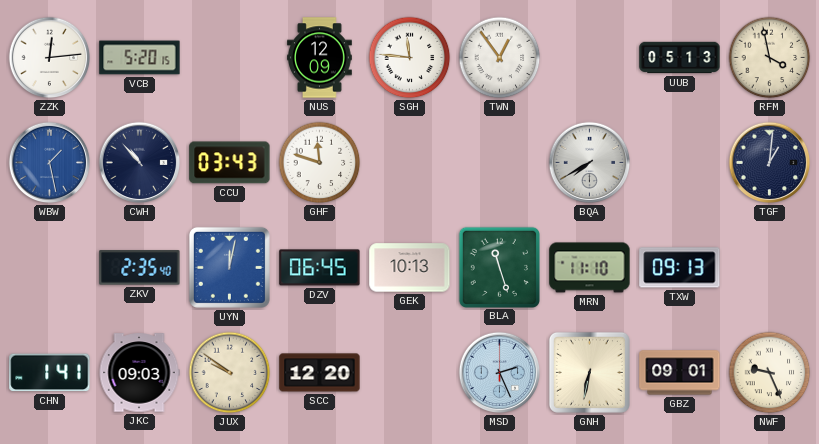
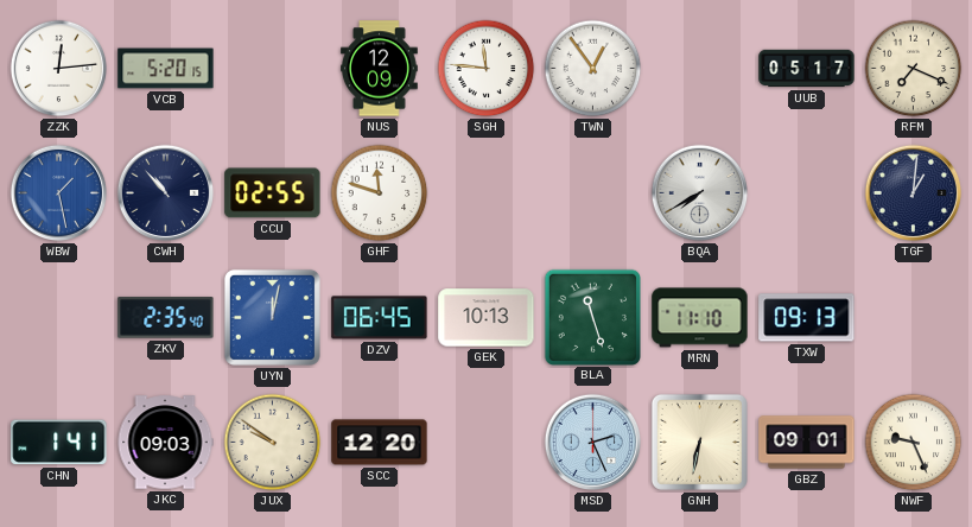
UUB: 05:13 -> 05:17
RFM: 3:58 -> 7:19
CCU: 03:43 -> 02:55
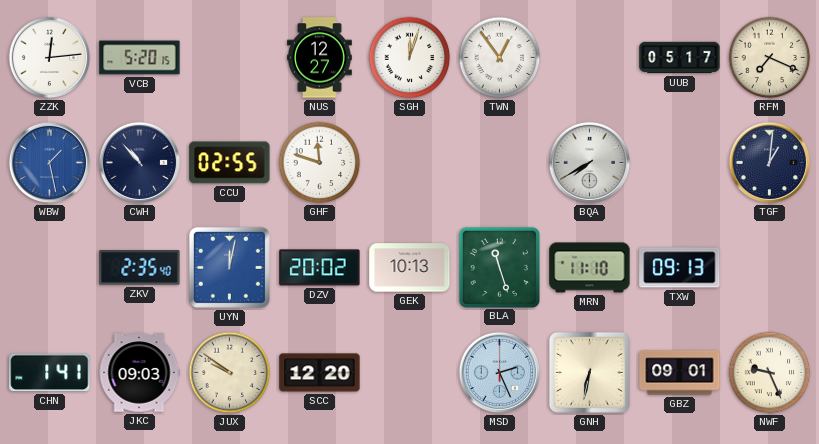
NUS: 12:09 -> 12:27
SGH: 11:46 -> 12:03
DZV: 06:45 -> 20:02
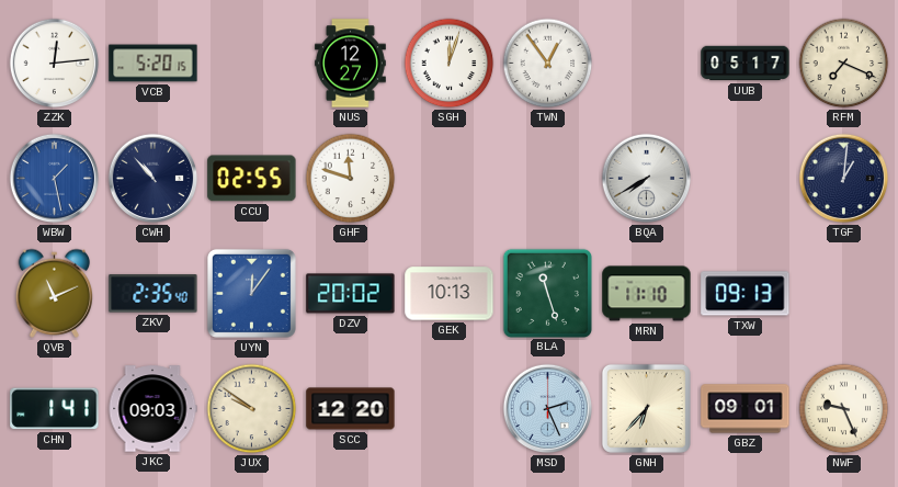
QVB: none -> 11:11
UYN: 12:02 -> 12:06
GNH: 6:32 -> 6:37
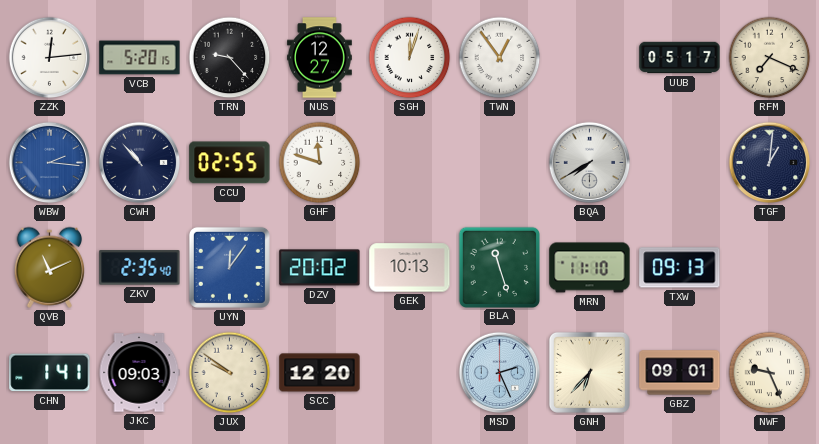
TRN: none -> 9:23
WBW: 1:28 -> 2:16
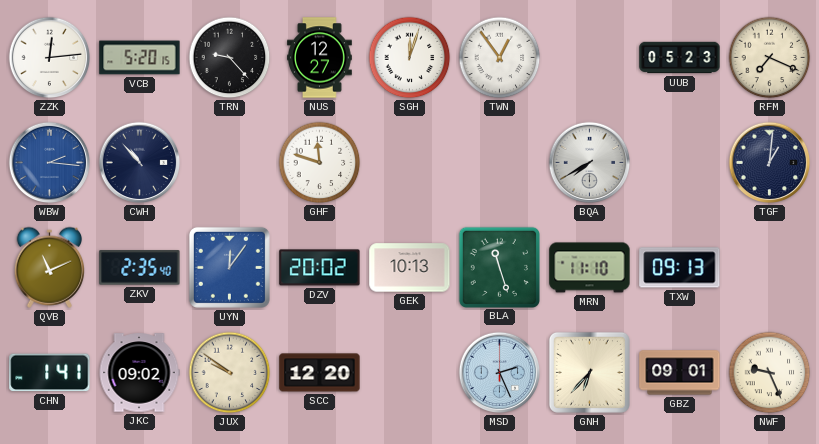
UUB: 05:17 -> 05:23
CCU: 02:55 -> none
JKC: 09:03 -> 09:02
